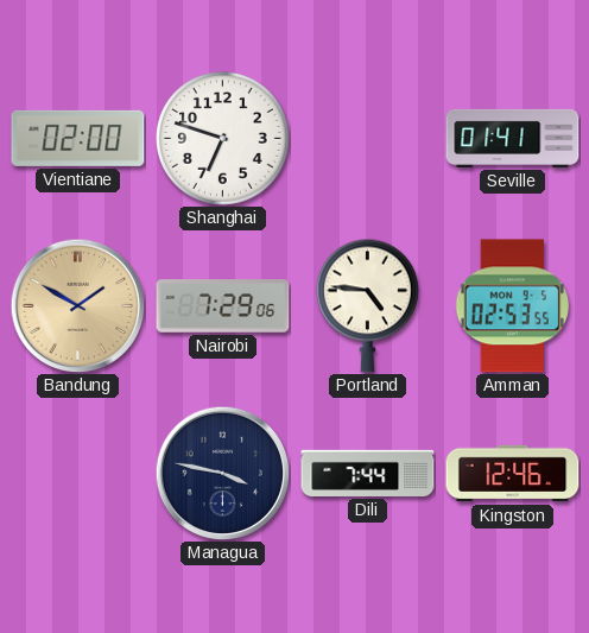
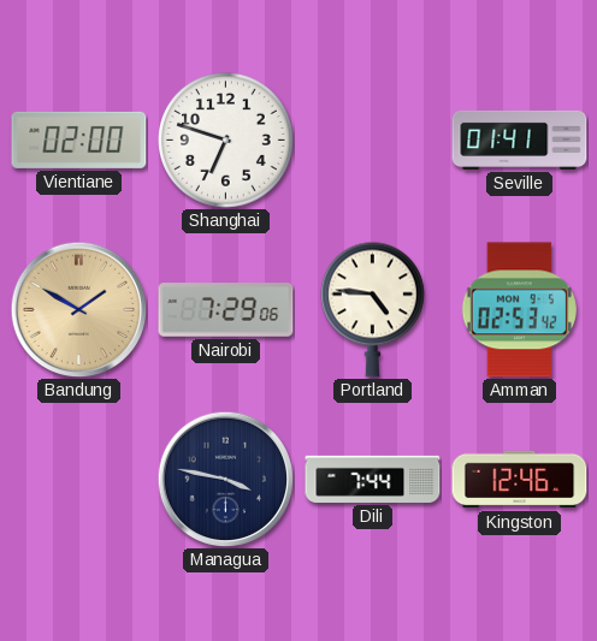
Amman: 02:53:55 -> 02:53:42
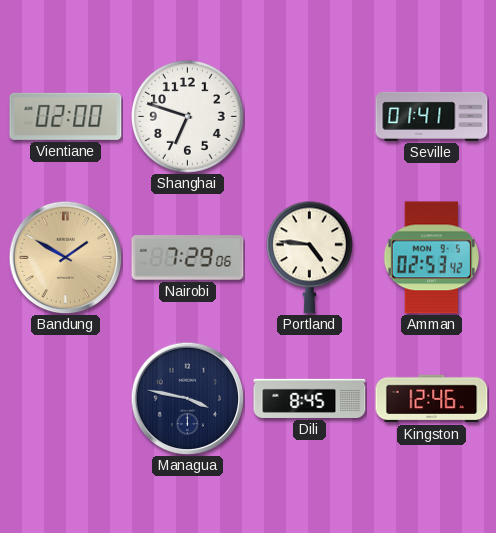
Dili: 7:44 -> 8:45
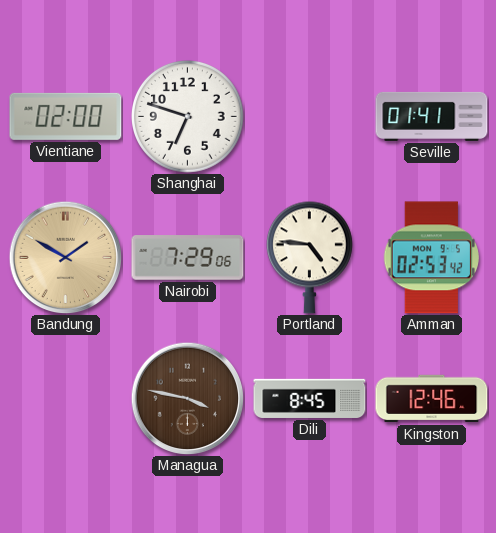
Managua dial: navy -> brown
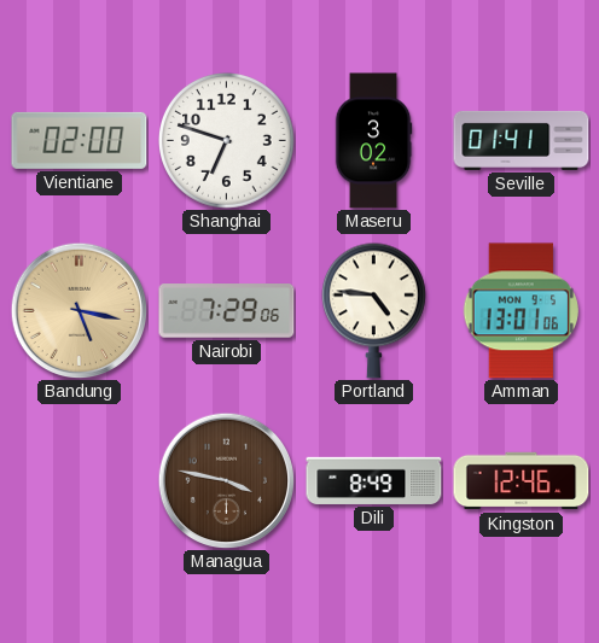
Maseru: none -> 3:02
Bandung: 1:50 -> 5:17
Amman: 02:53 -> 13:01
Dili: 8:45 -> 8:49
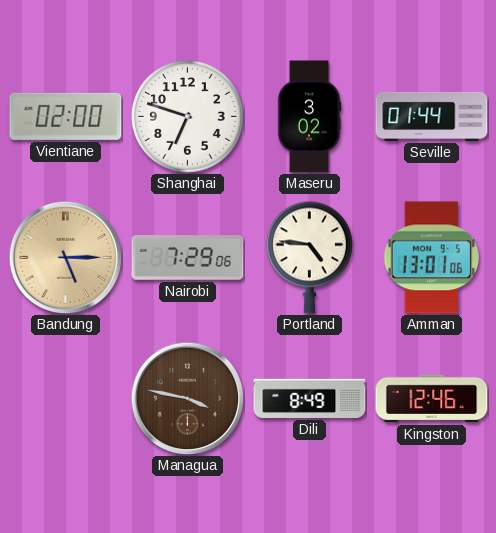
Seville: 01:41 -> 01:44
Bandung: 5:17 -> 5:15
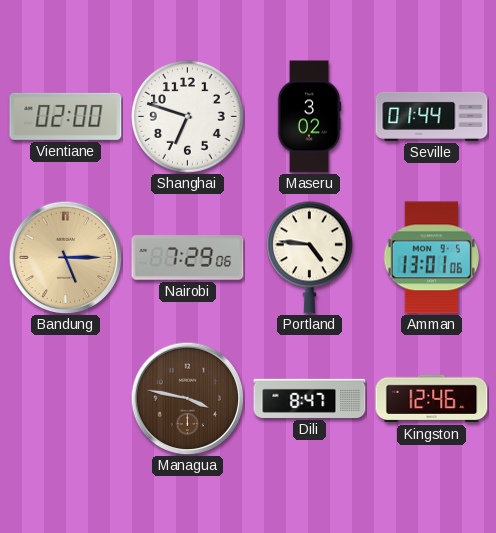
Dili: 8:49 -> 8:47
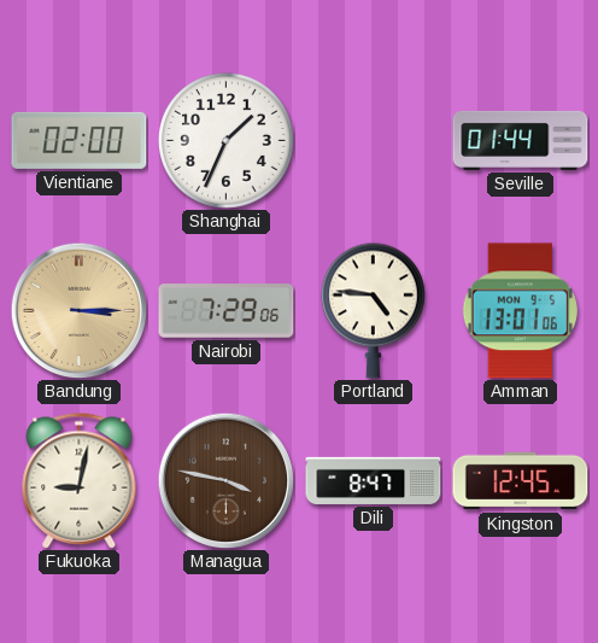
Shanghai: 6:48 -> 1:34
Maseru: 3:02 -> none
Bandung: 5:15 -> 3:15
Fukuoka: none -> 9:02
Kingston: 12:46 -> 12:45
